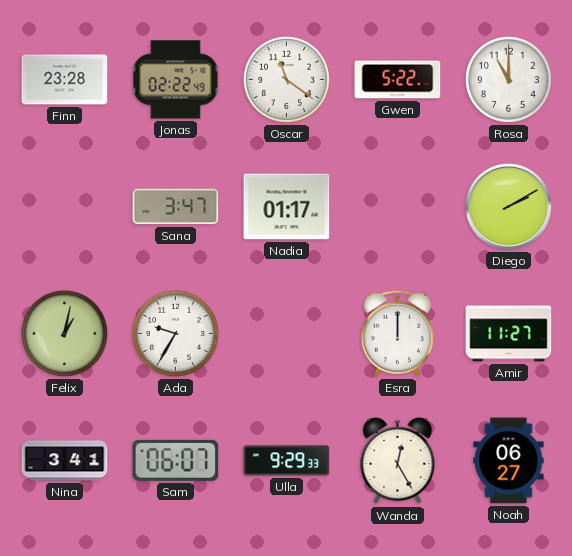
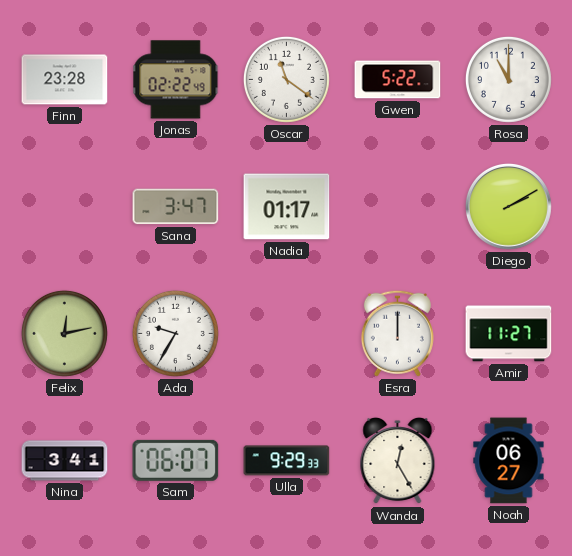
Felix: 1:02 -> 12:13
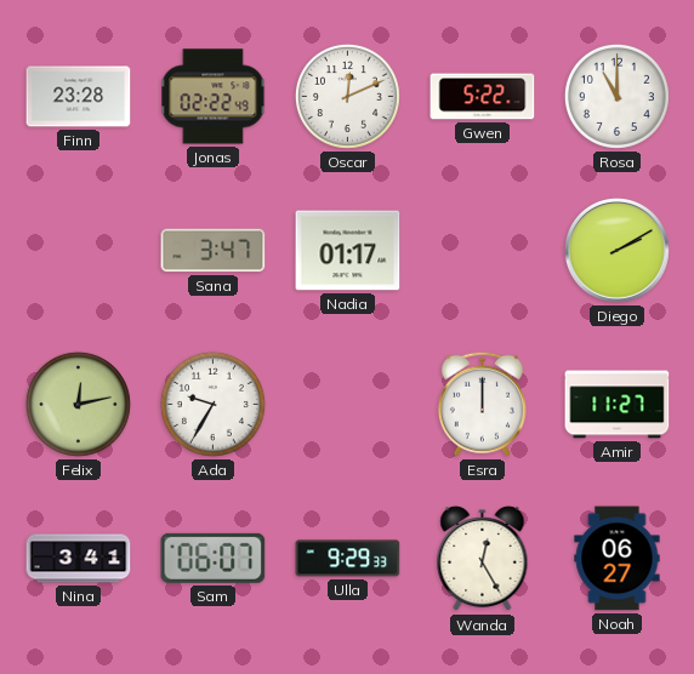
Oscar: 11:21 -> 12:11
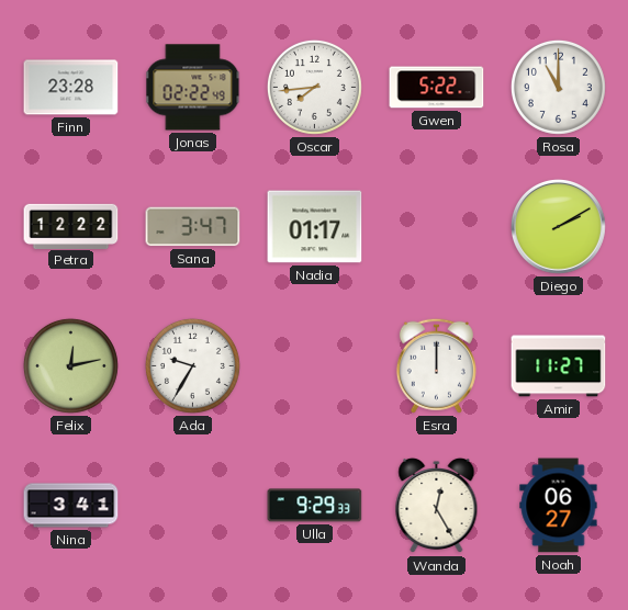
Oscar: 12:11 -> 7:44
Petra: none -> 12:22
Sam: 06:07 -> none
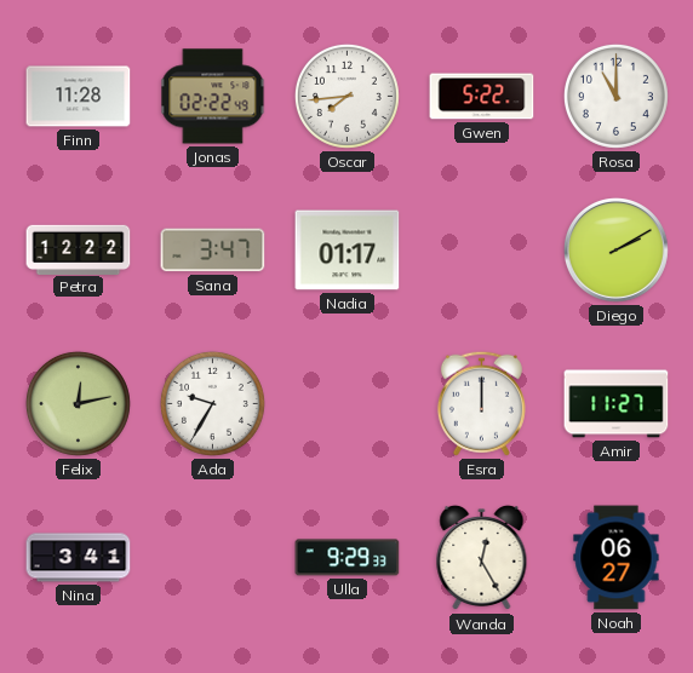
Finn: 23:28 -> 11:28
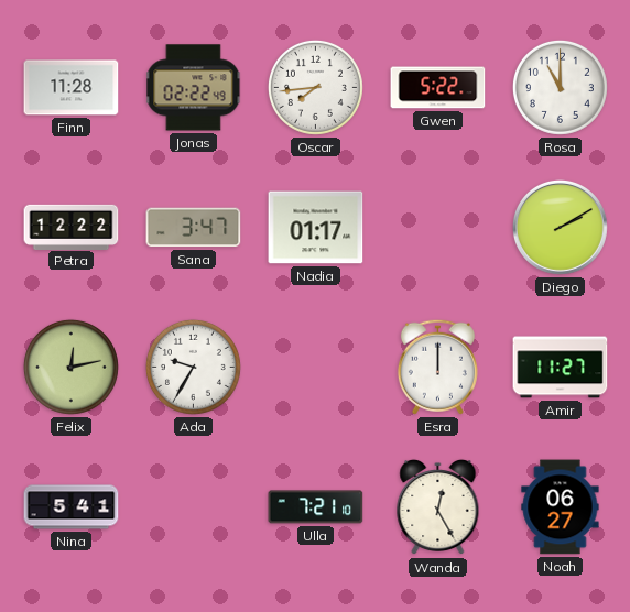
Nina: 3:41 -> 5:41
Ulla: 9:29 -> 7:21
